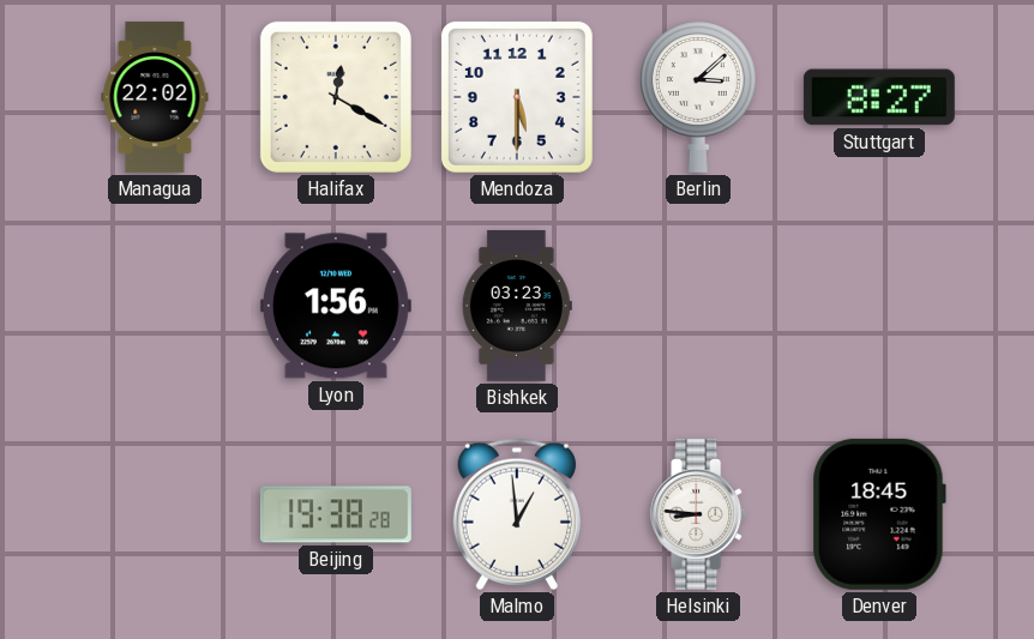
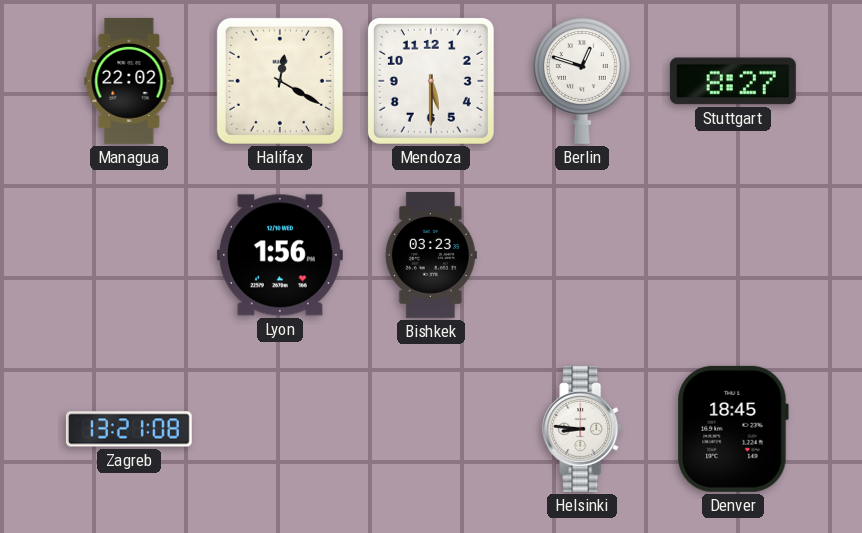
Berlin: 3:08 -> 12:48
Zagreb: none -> 13:21
Beijing: 19:38 -> none
Malmo: 12:59 -> none
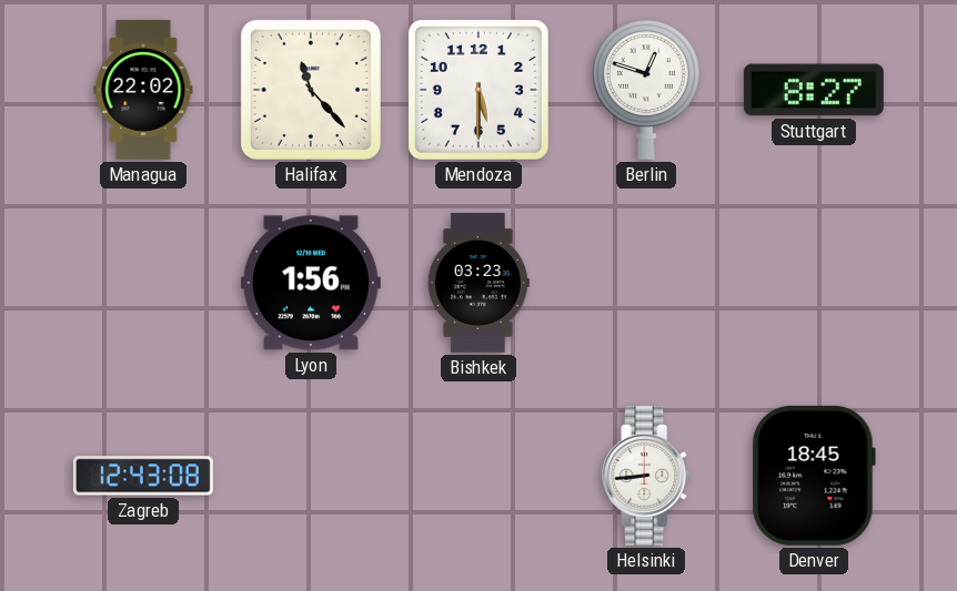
Halifax: 12:20 -> 11:23
Zagreb: 13:21 -> 12:43
Helsinki: 8:46 -> 8:44
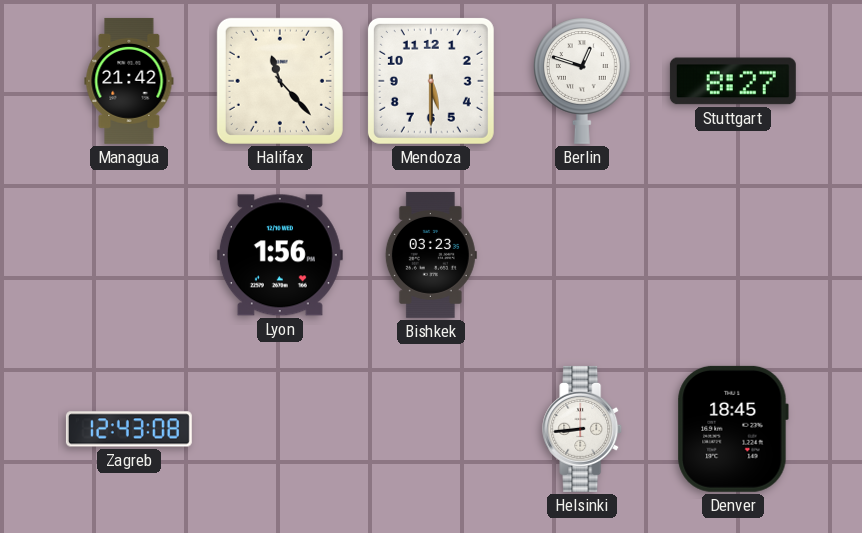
Managua: 22:02 -> 21:42
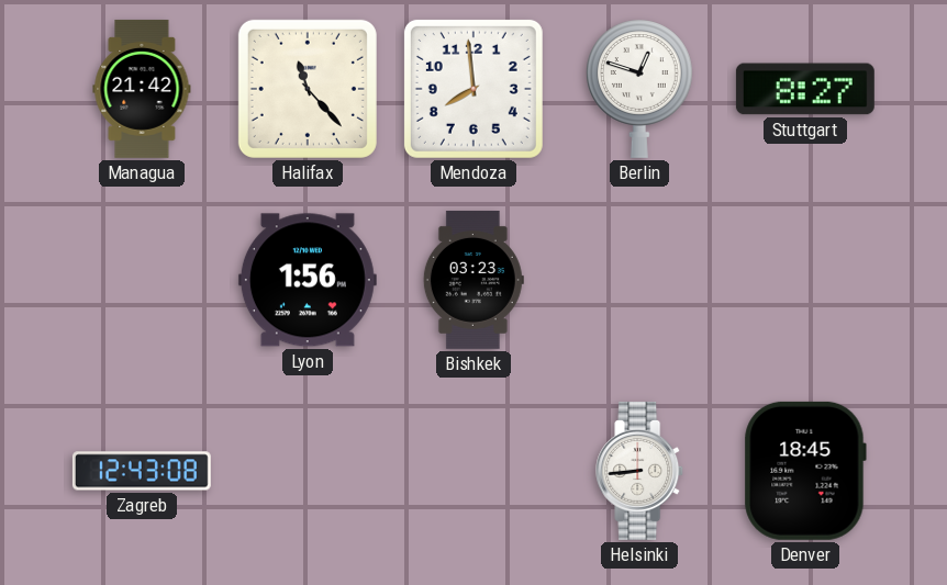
Mendoza: 5:30 -> 7:59
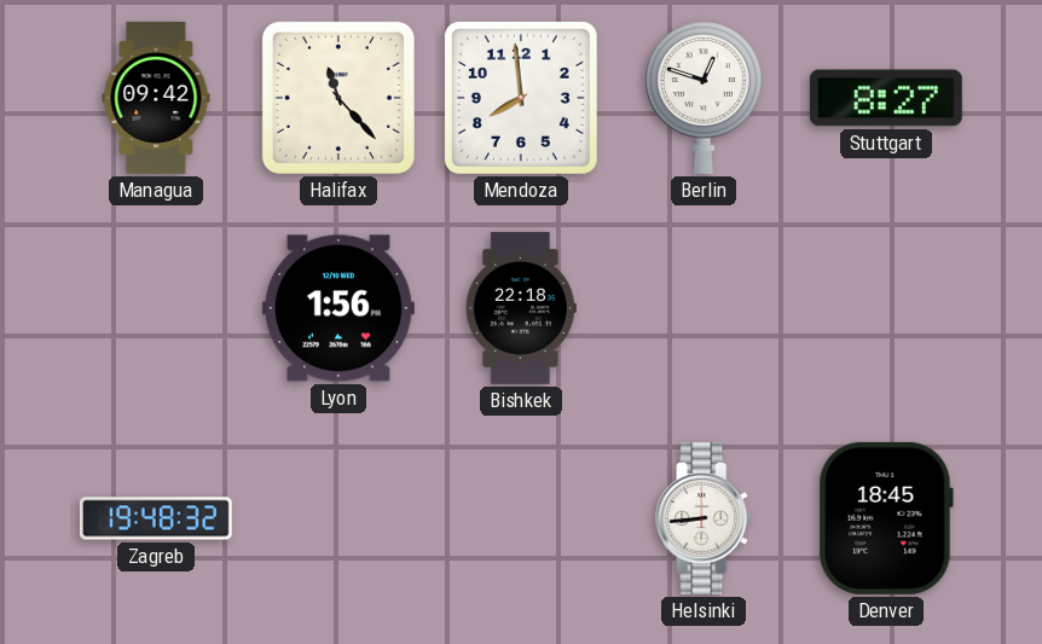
Managua: 21:42 -> 09:42
Bishkek: 03:23 -> 22:18
Zagreb: 12:43 -> 19:48
